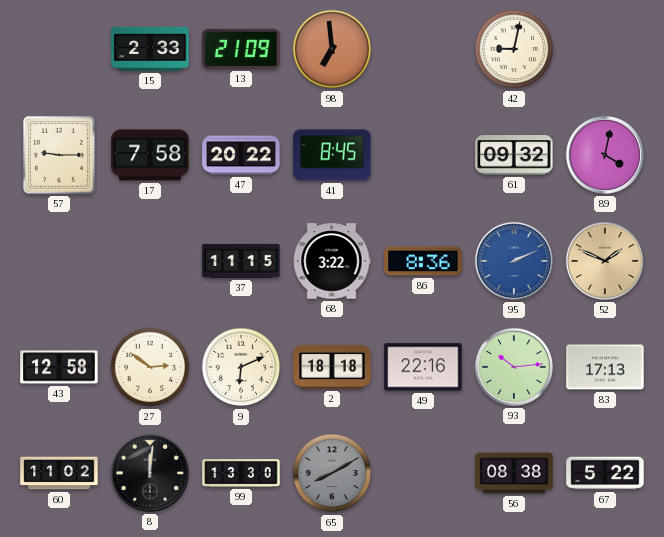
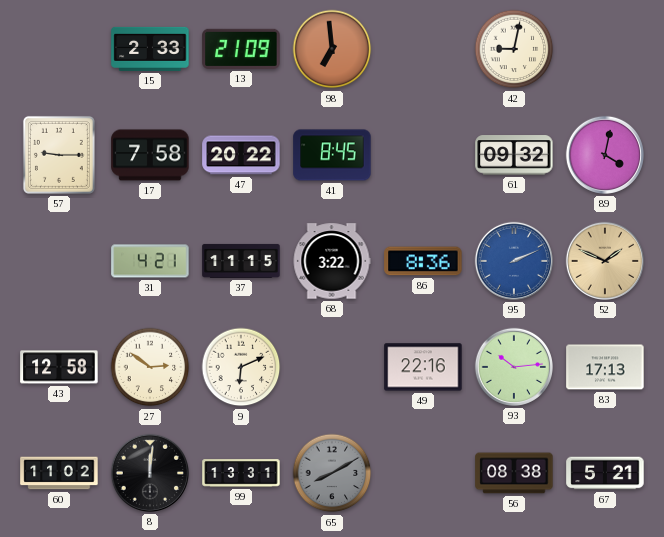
31: none -> 4:21
2: 18:18 -> none
99: 13:30 -> 13:31
67: 5:22 -> 5:21
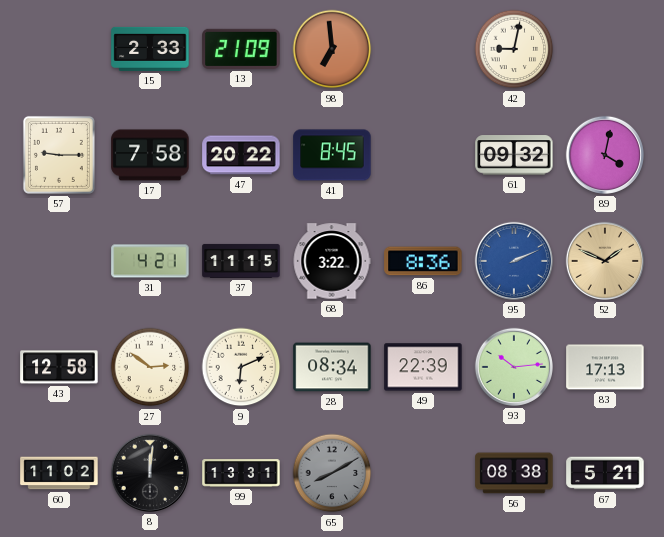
28: none -> 08:34
49: 22:16 -> 22:39
